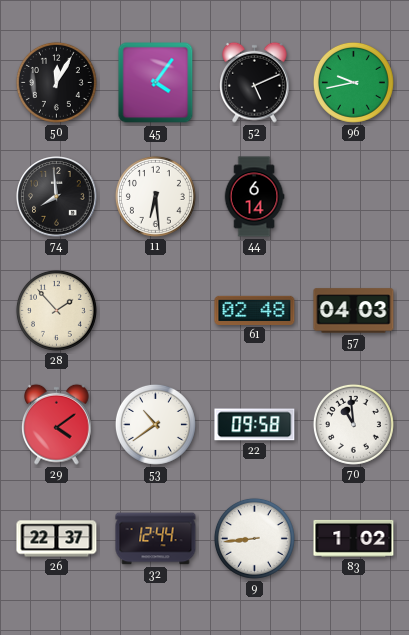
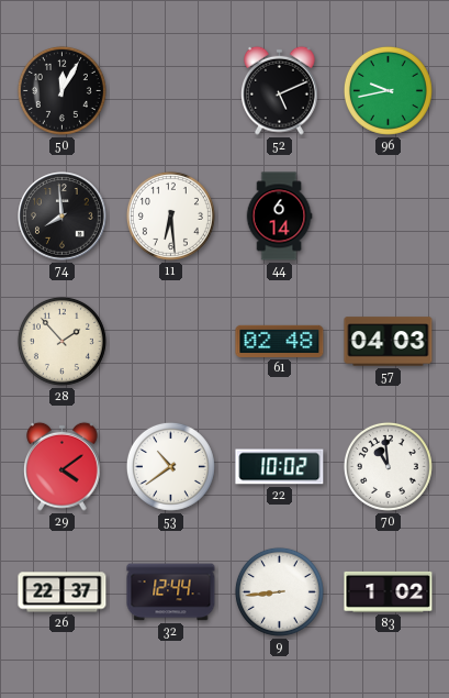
45: 4:06 -> none
22: 09:58 -> 10:02
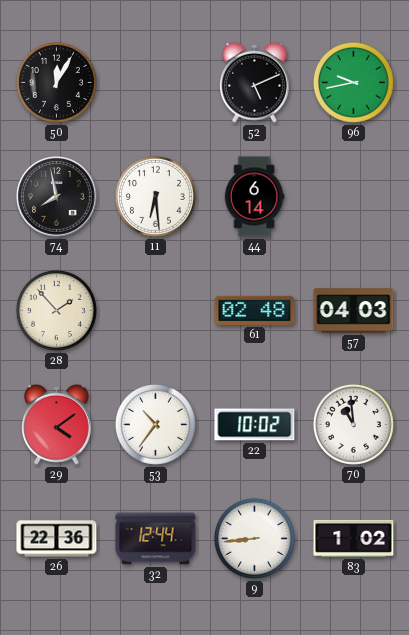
74: 7:59 -> 7:58
53: 10:39 -> 10:36
26: 22:37 -> 22:36
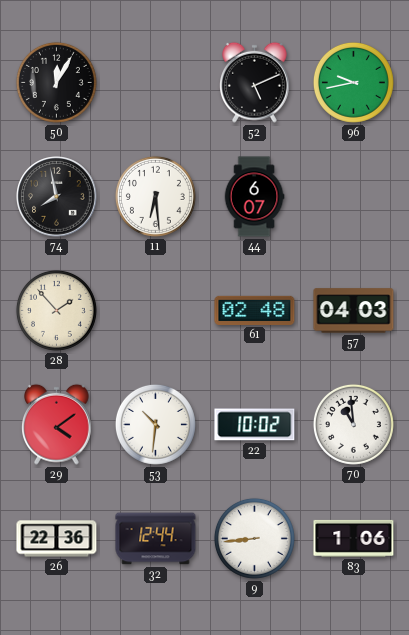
44: 6:14 -> 6:07
53: 10:36 -> 10:31
83: 1:02 -> 1:06
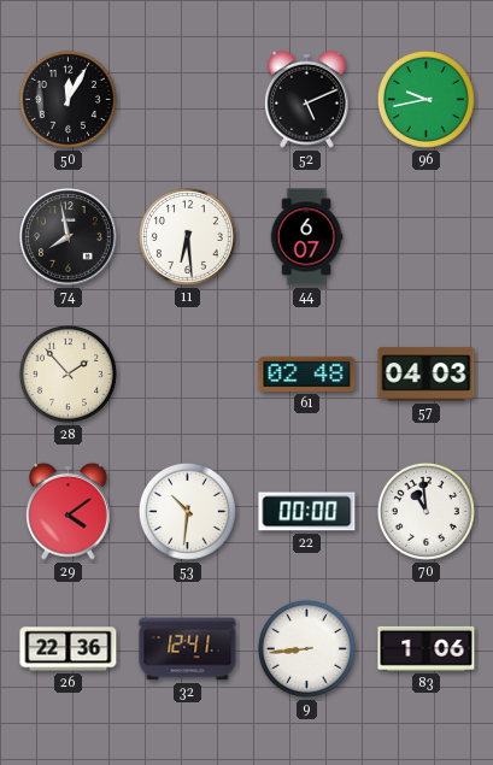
22: 10:02 -> 00:00
32: 12:44 -> 12:41
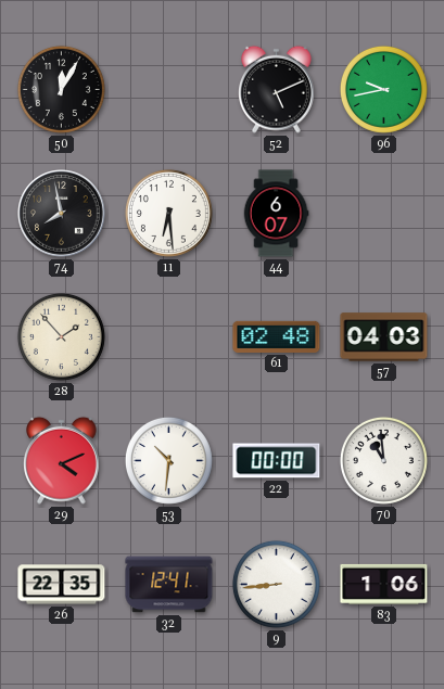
29: 4:09 -> 4:11
26: 22:36 -> 22:35
